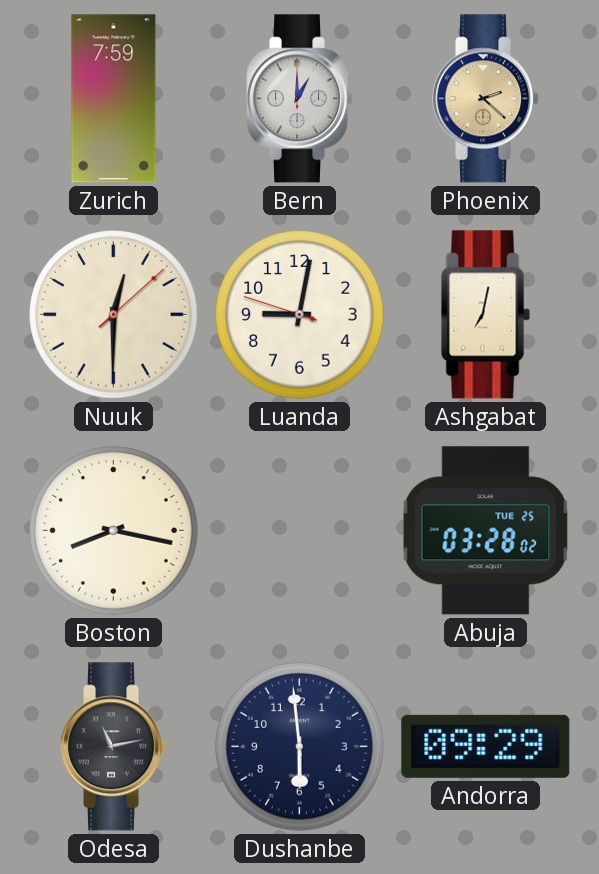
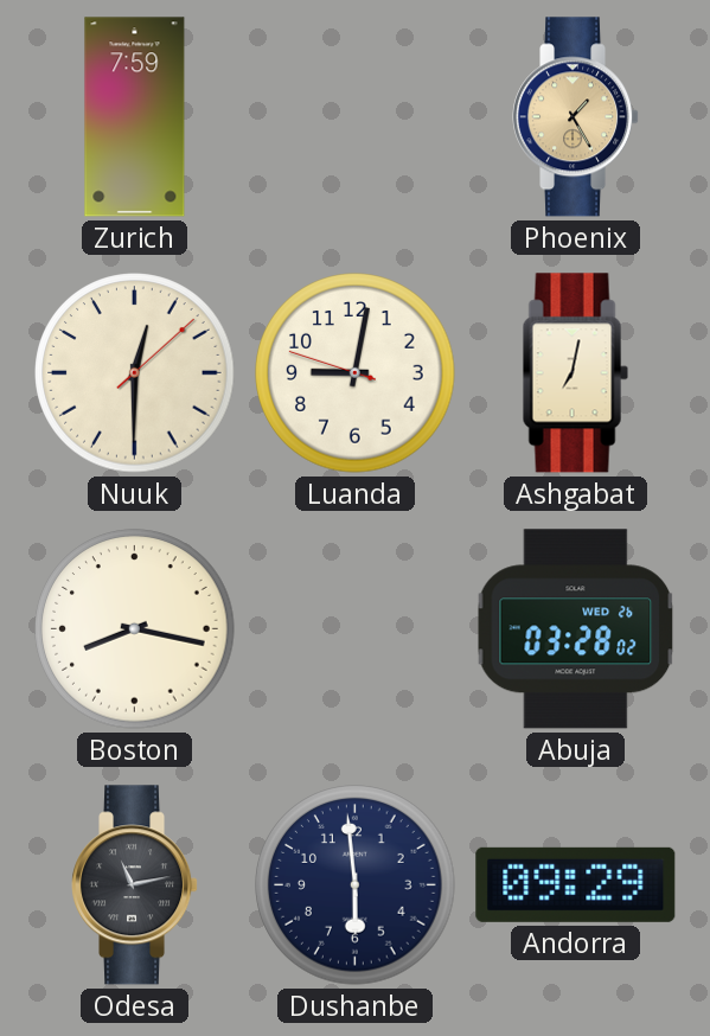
Bern: 1:00 -> none
Phoenix: 2:22 -> 1:25
Abuja date: TUE 25 -> WED 26
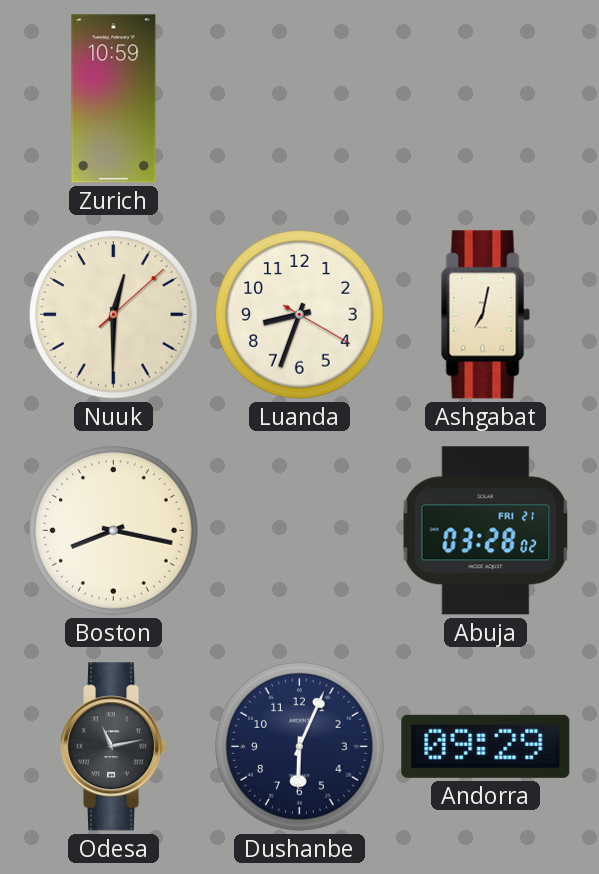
Zurich: 7:59 -> 10:59
Phoenix: 1:25 -> none
Luanda: 9:01 -> 8:33
Abuja date: WED 26 -> FRI 21
Dushanbe: 5:59 -> 6:04
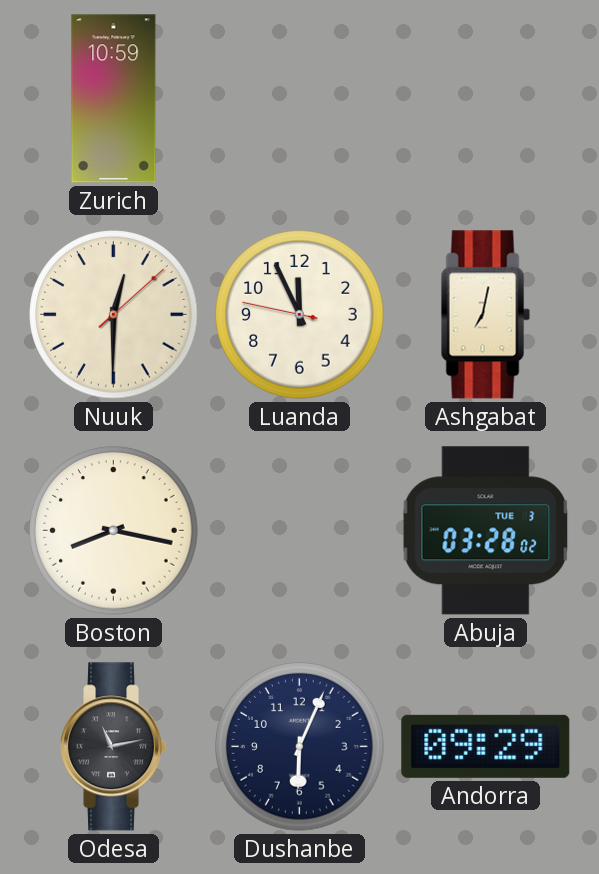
Luanda: 8:33 -> 11:55
Abuja date: FRI 21 -> TUE 3
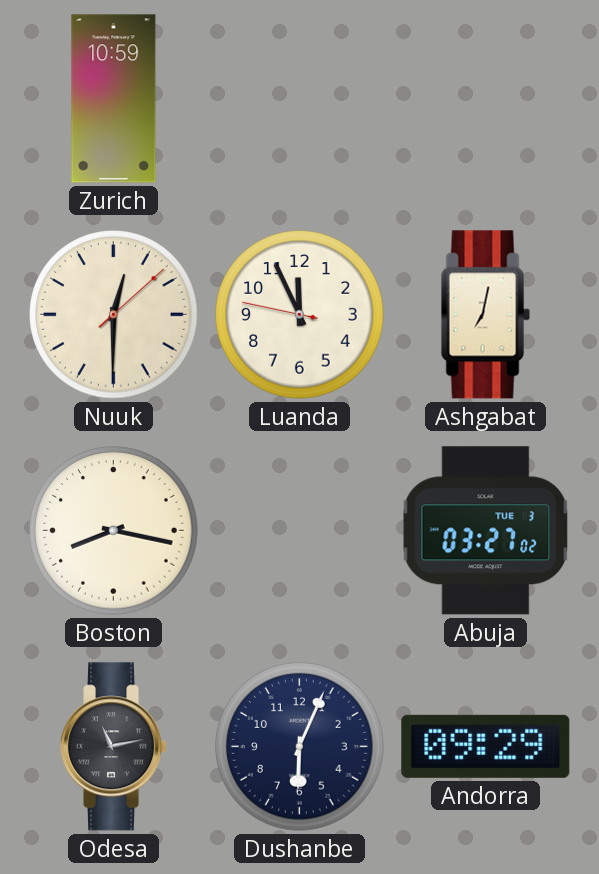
Abuja: 03:28 -> 03:27
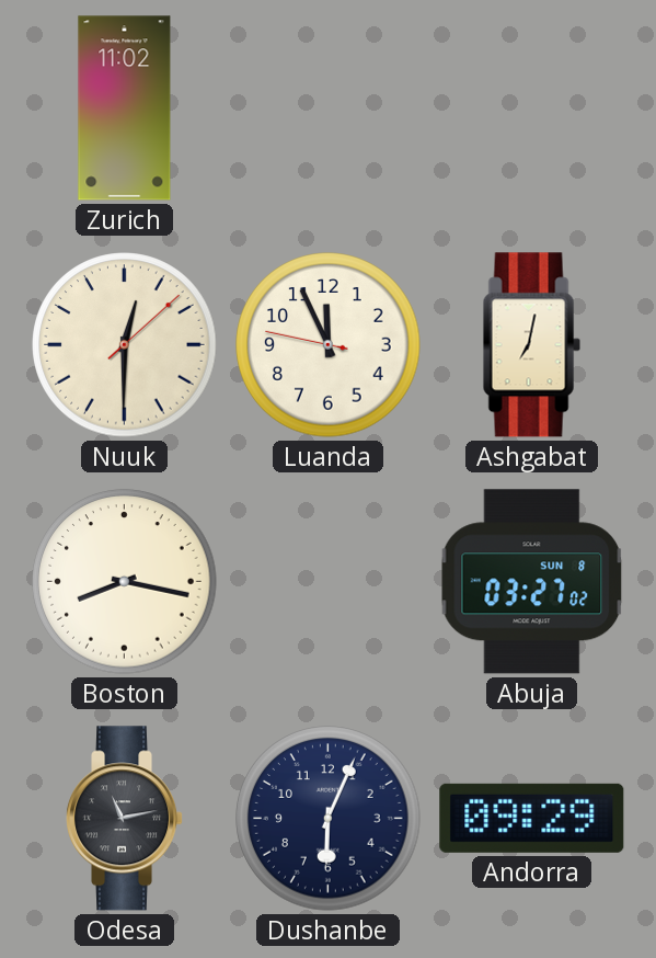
Zurich: 10:59 -> 11:02
Abuja date: TUE 3 -> SUN 8
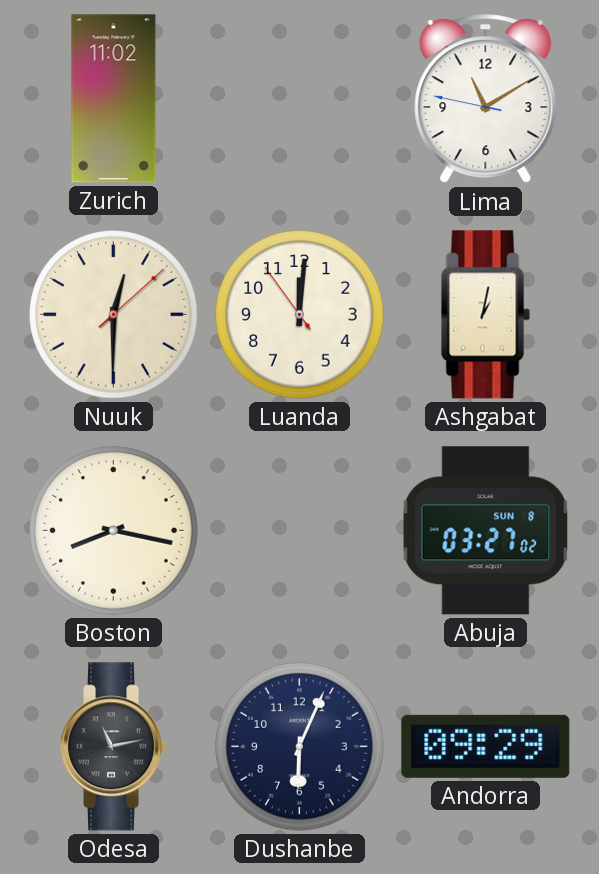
Lima: none -> 11:09
Luanda: 11:55 -> 12:00
Ashgabat: 7:02 -> 1:02
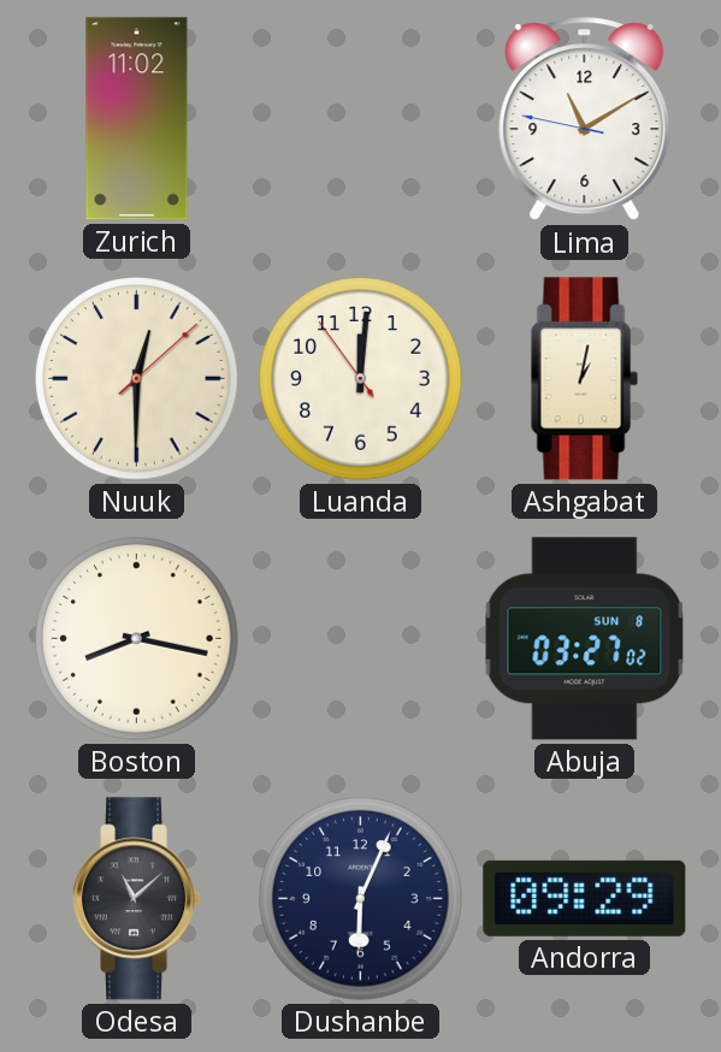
Odesa: 11:13 -> 11:08
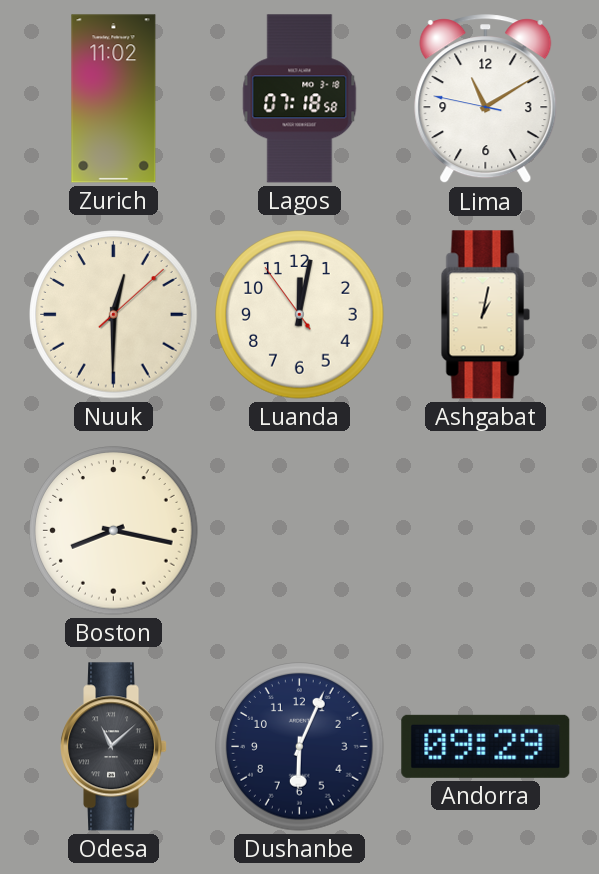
Lagos: none -> 07:18
Luanda: 12:00 -> 12:01
Abuja: 03:27 -> none
